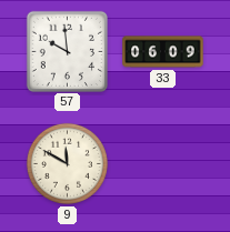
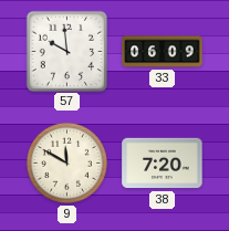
38: none -> 7:20
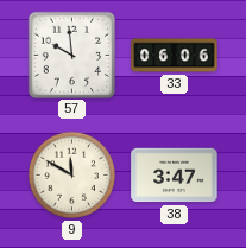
33: 06:09 -> 06:06
38: 7:20 -> 3:47
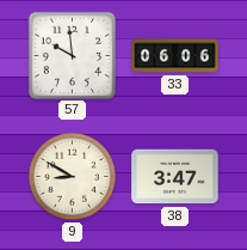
9: 11:50 -> 8:50
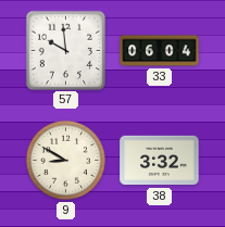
33: 06:06 -> 06:04
38: 3:47 -> 3:32
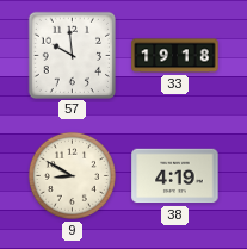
33: 06:04 -> 19:18
38: 3:32 -> 4:19
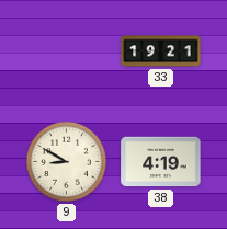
57: 9:59 -> none
33: 19:18 -> 19:21
